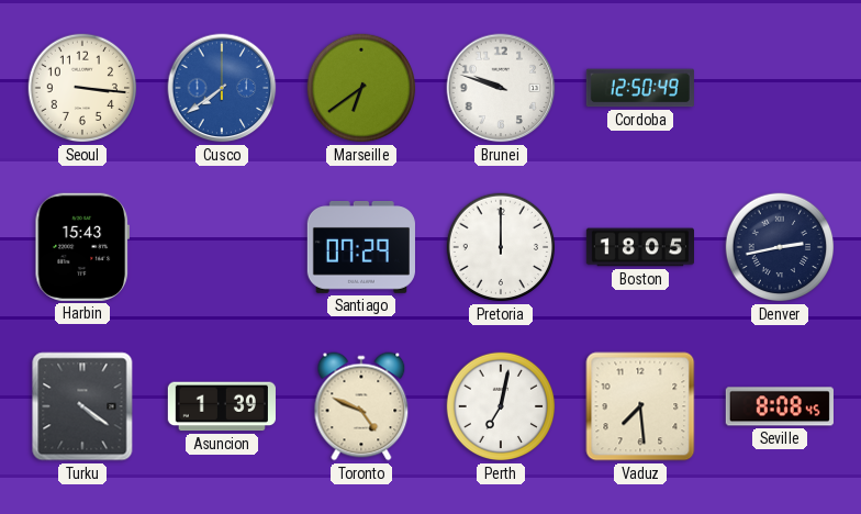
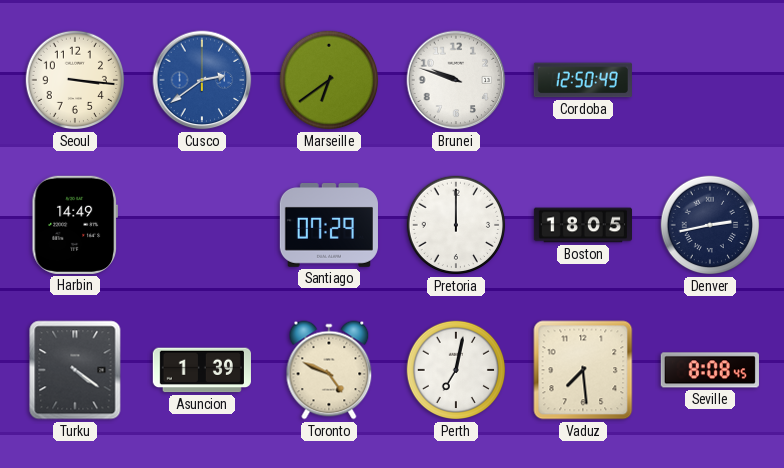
Cusco: 7:39 -> 2:39
Harbin: 15:43 -> 14:49
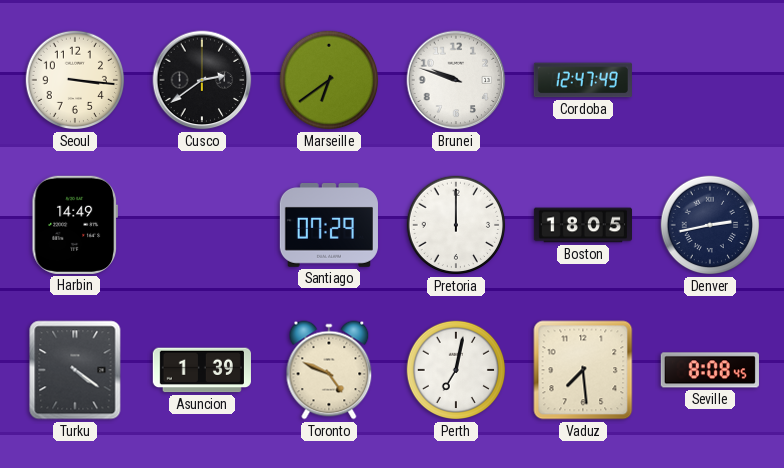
Cusco dial: blue -> black
Cordoba: 12:50 -> 12:47
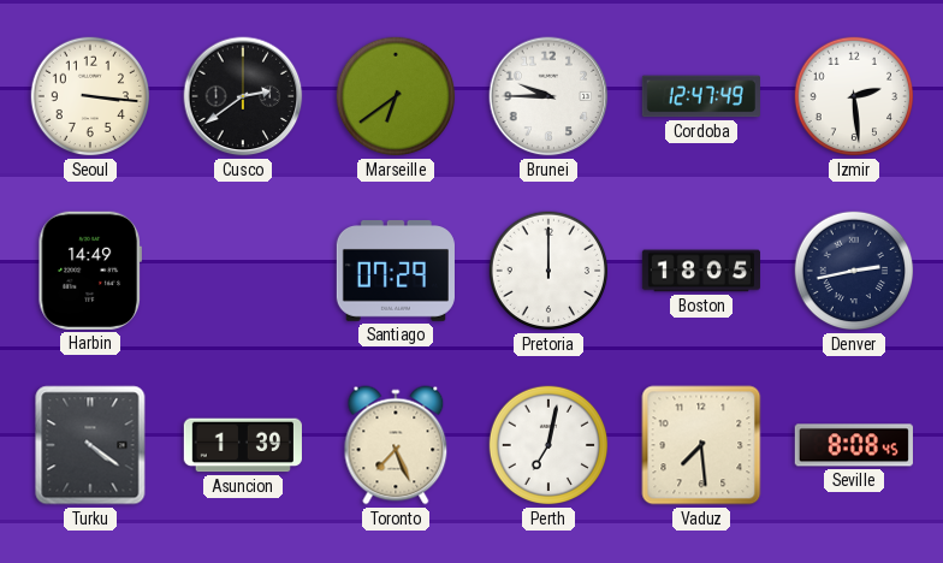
Brunei: 9:48 -> 9:45
Izmir: none -> 2:29
Toronto: 4:49 -> 7:26
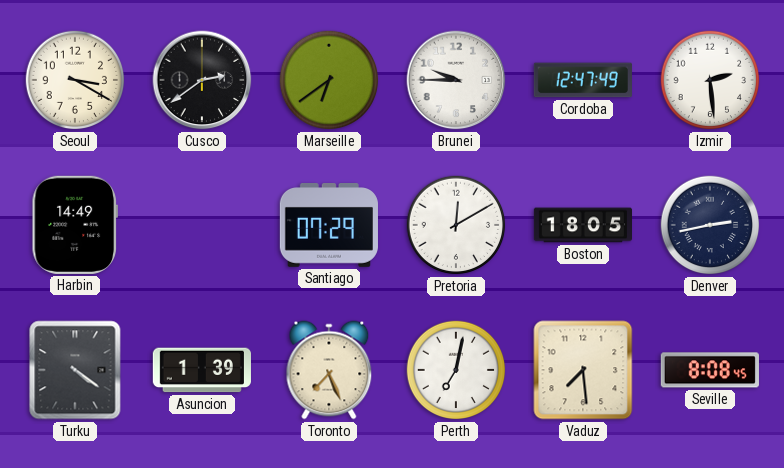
Seoul: 3:16 -> 3:20
Pretoria: 12:00 -> 12:10
